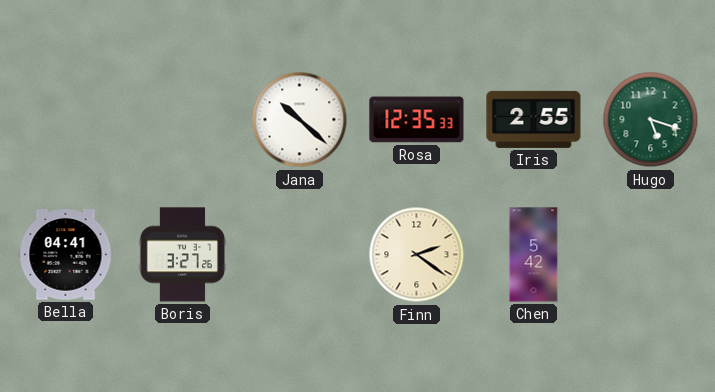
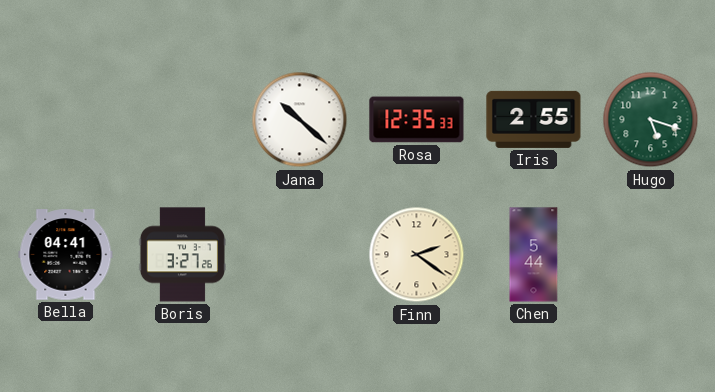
Chen: 5:42 -> 5:44
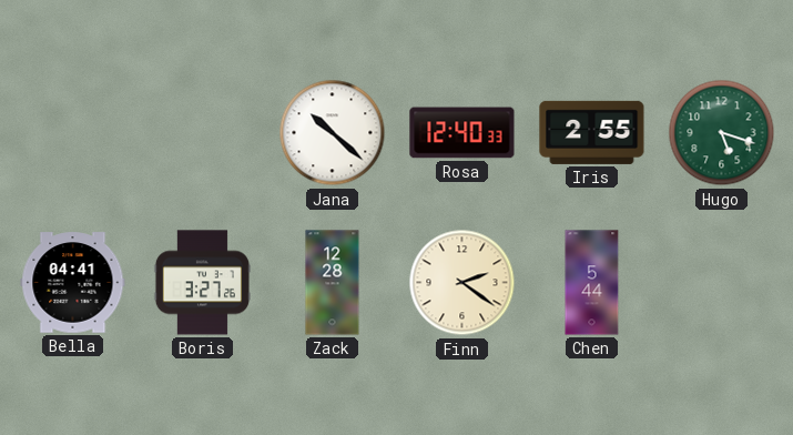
Rosa: 12:35 -> 12:40
Zack: none -> 12:28
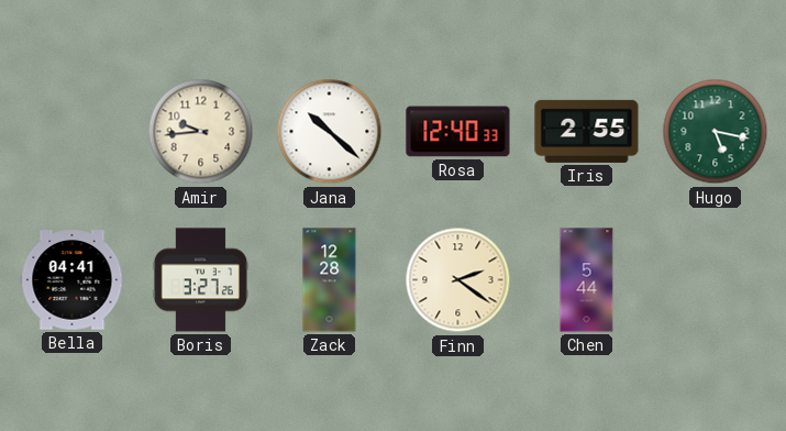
Amir: none -> 9:44
Hugo: 5:18 -> 5:17
